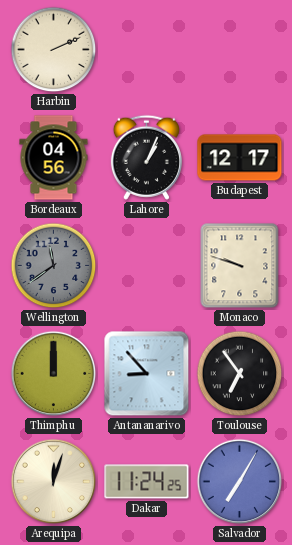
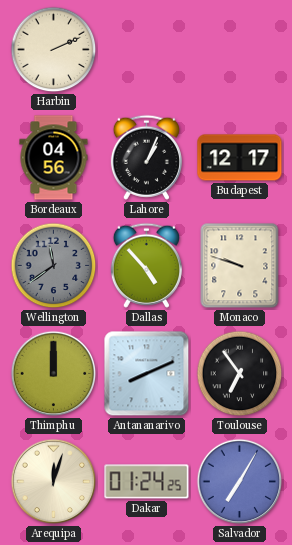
Dallas: none -> 4:53
Antananarivo: 8:53 -> 8:11
Dakar: 11:24 -> 01:24
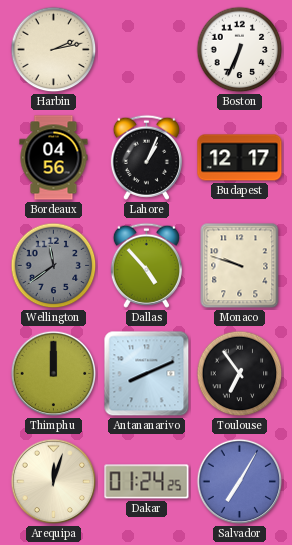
Harbin: 2:11 -> 2:13
Boston: none -> 6:34
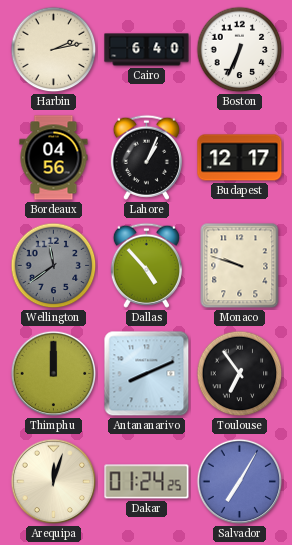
Cairo: none -> 6:40
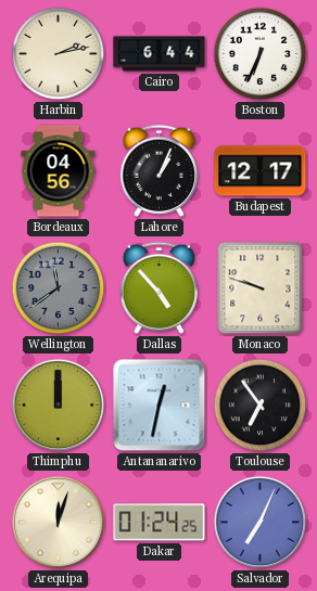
Cairo: 6:40 -> 6:44
Antananarivo: 8:11 -> 12:32
Salvador: 7:05 -> 7:04
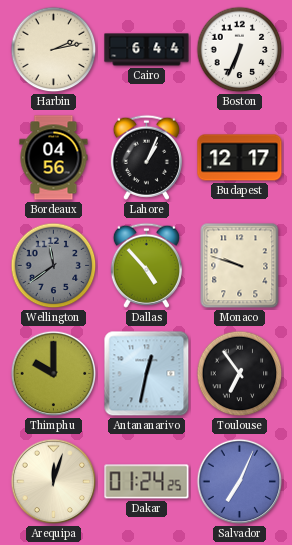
Thimphu: 12:00 -> 10:00
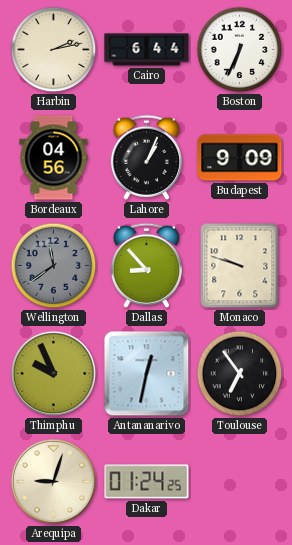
Budapest: 12:17 -> 9:09
Dallas: 4:53 -> 8:53
Thimphu: 10:00 -> 9:56
Arequipa: 12:03 -> 9:03
Salvador: 7:04 -> none
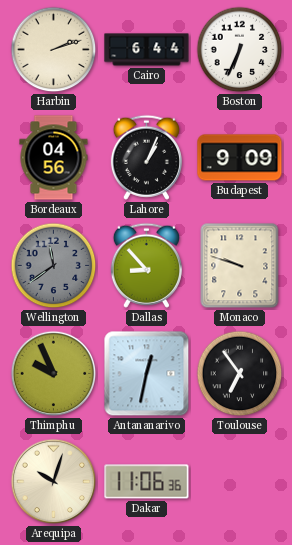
Harbin: 2:13 -> 2:12
Arequipa: 9:03 -> 10:03
Dakar: 01:24 -> 11:06
